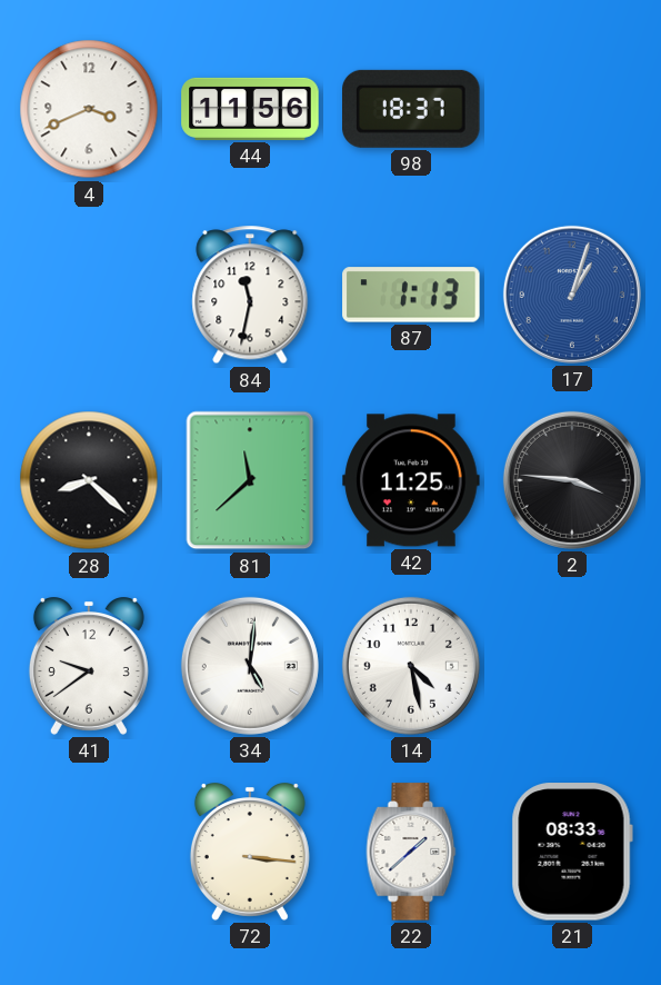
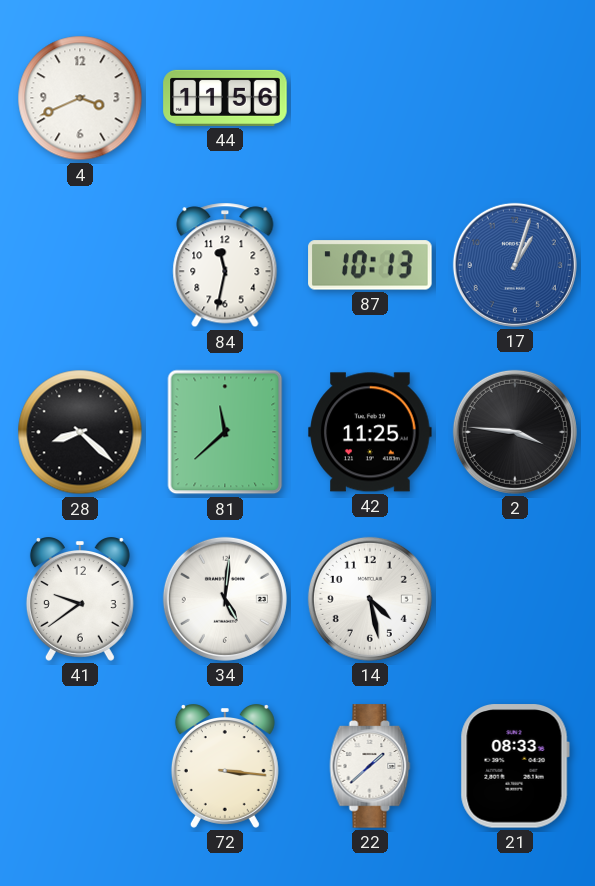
98: 18:37 -> none
87: 1:13 -> 10:13
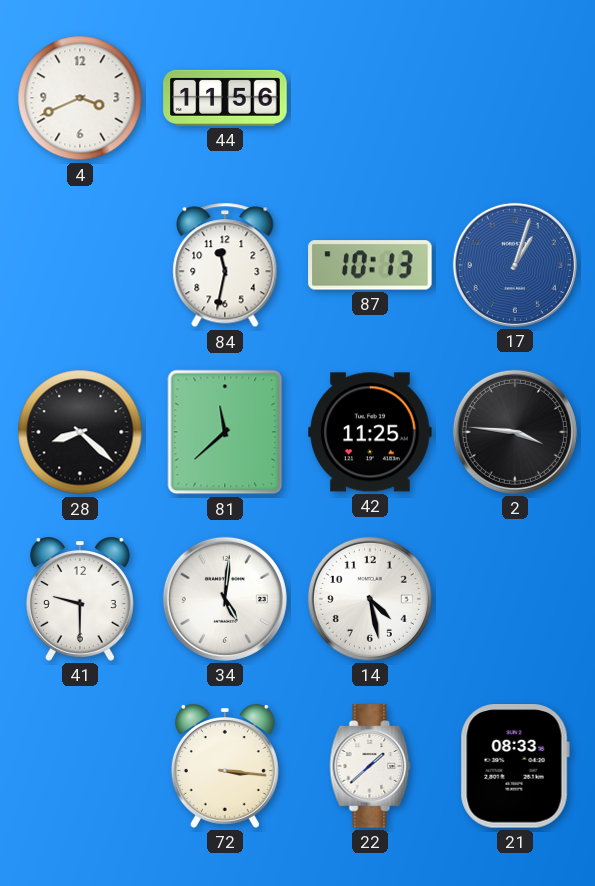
41: 9:39 -> 9:30
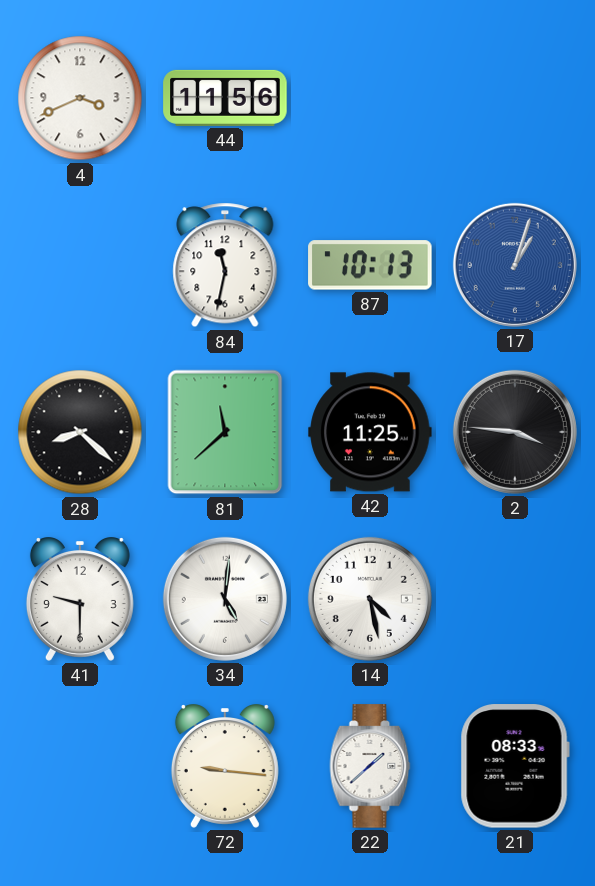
72: 3:16 -> 9:16
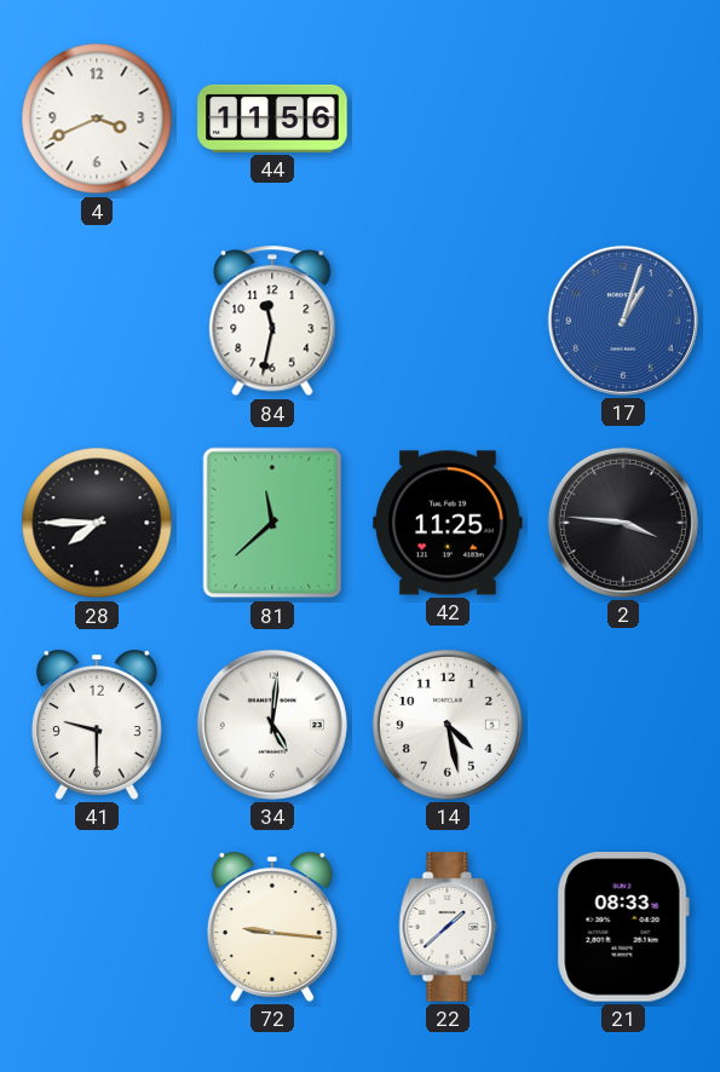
87: 10:13 -> none
28: 8:22 -> 7:45
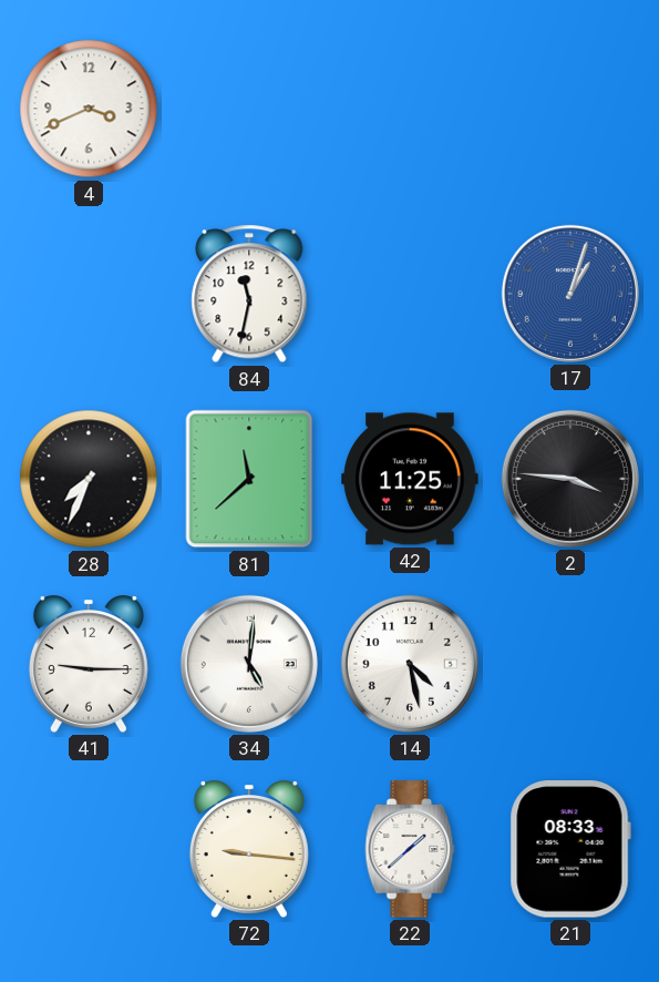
44: 11:56 -> none
28: 7:45 -> 7:34
41: 9:30 -> 9:15
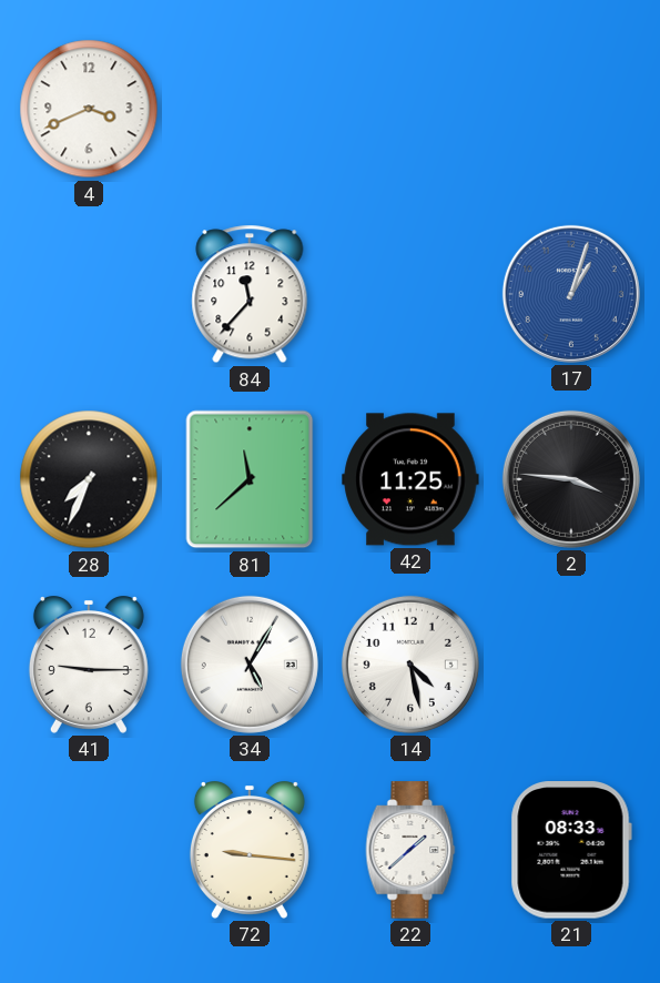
84: 11:32 -> 11:37
34: 5:01 -> 5:05
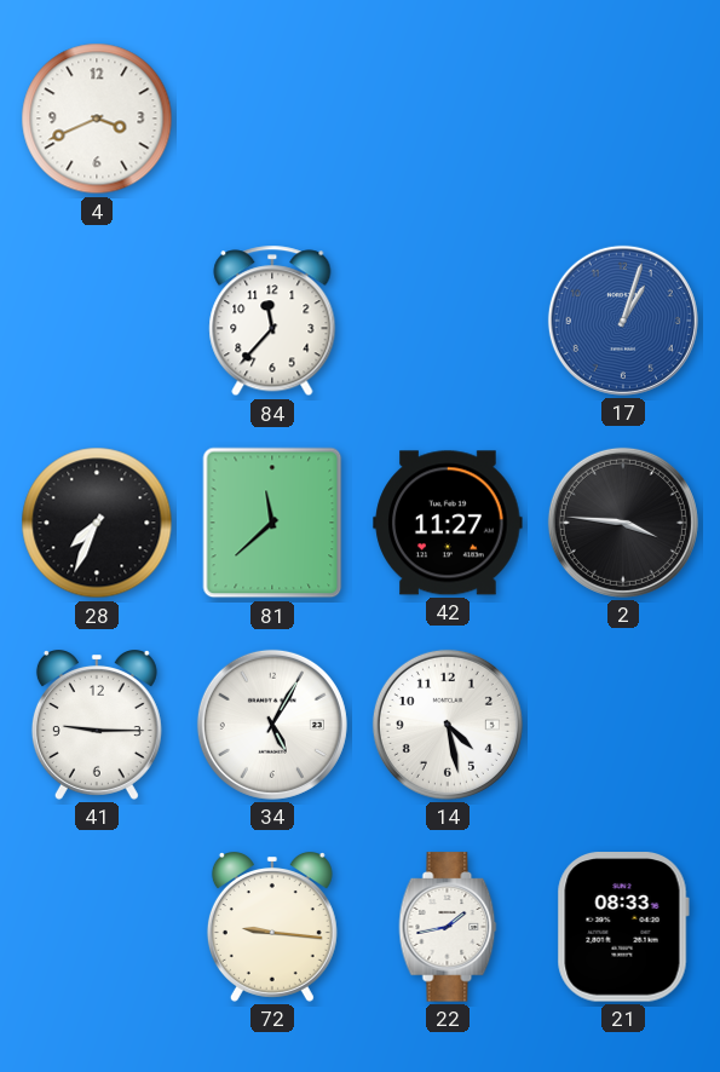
42: 11:25 -> 11:27
22: 1:38 -> 1:43
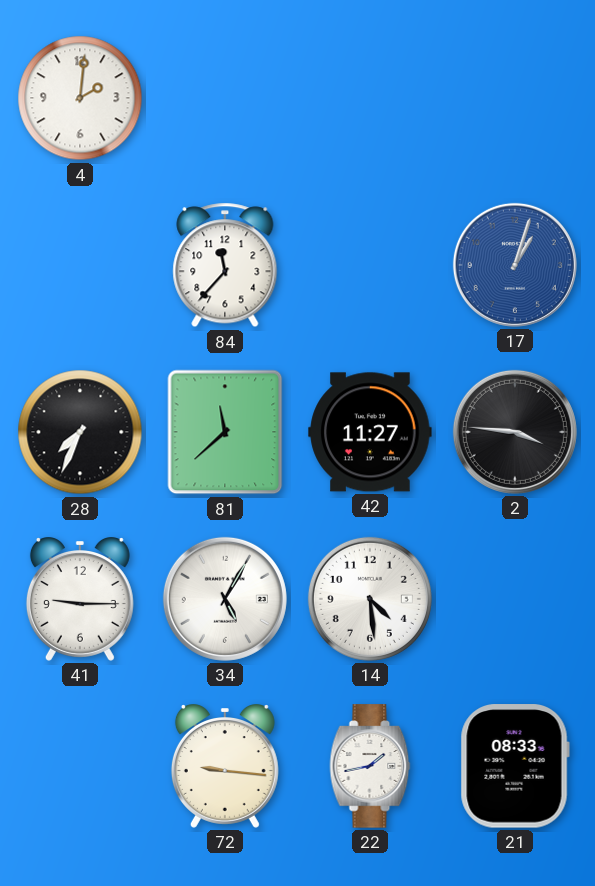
4: 3:41 -> 2:01
14: 4:28 -> 4:29
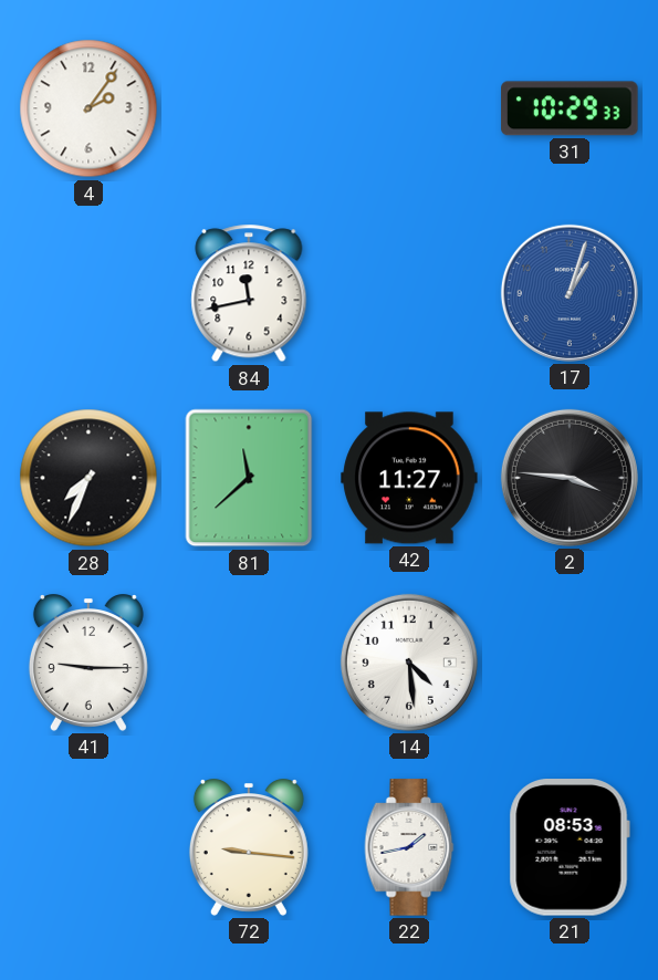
4: 2:01 -> 2:06
31: none -> 10:29
84: 11:37 -> 11:43
34: 5:05 -> none
21: 08:33 -> 08:53
